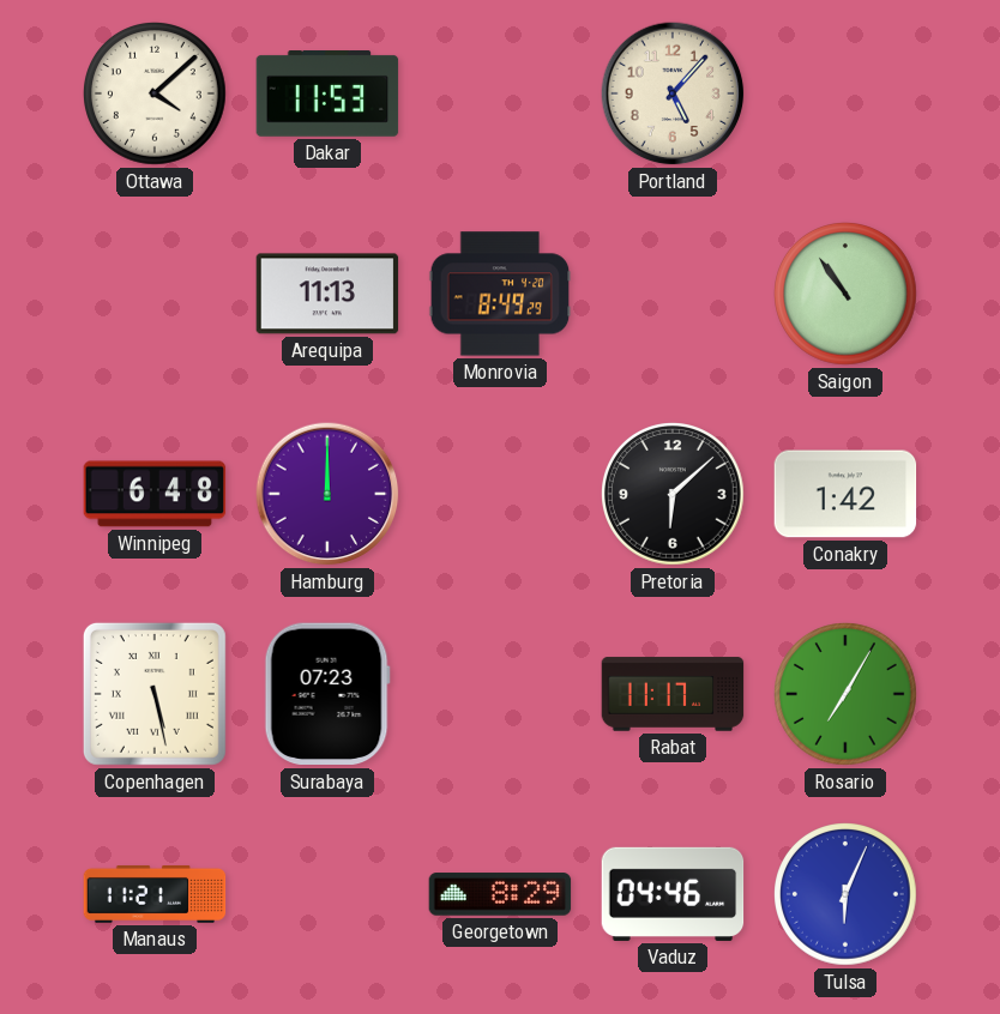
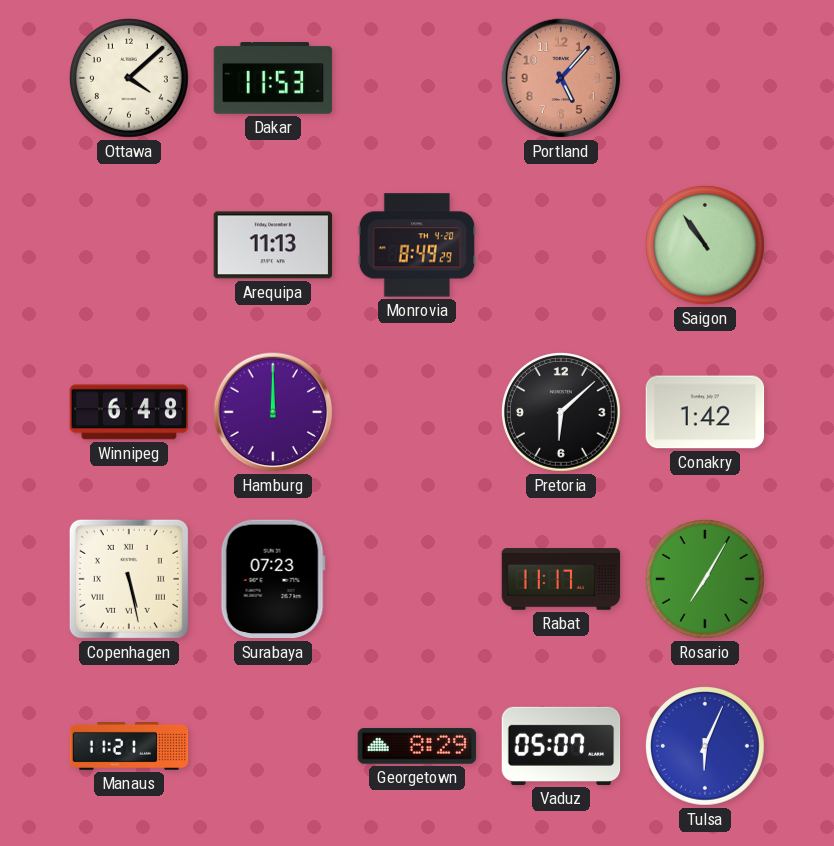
Portland dial: cream -> salmon
Vaduz: 04:46 -> 05:07
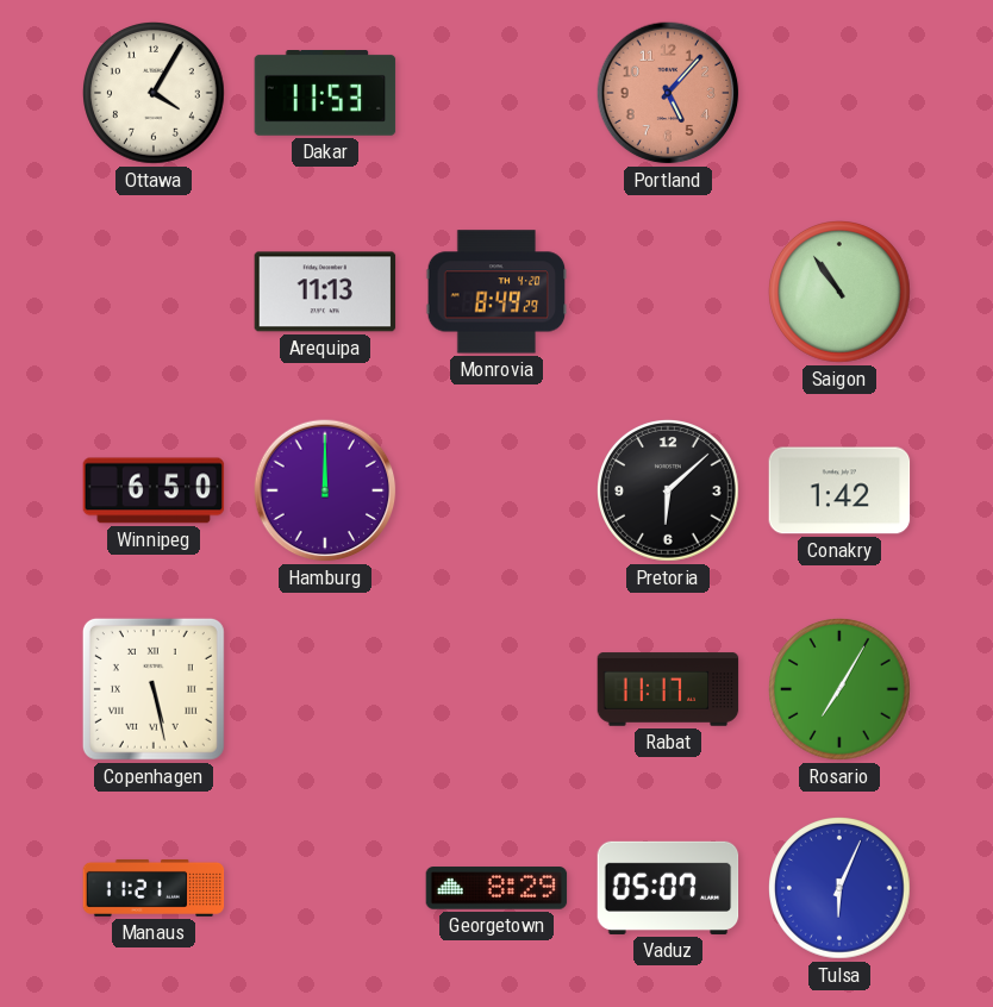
Ottawa: 4:08 -> 4:05
Winnipeg: 6:48 -> 6:50
Surabaya: 07:23 -> none
